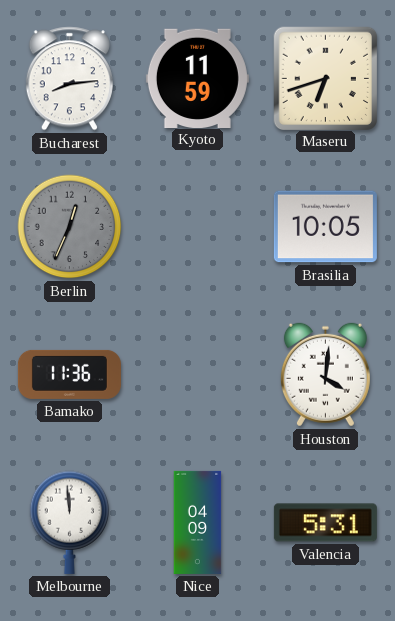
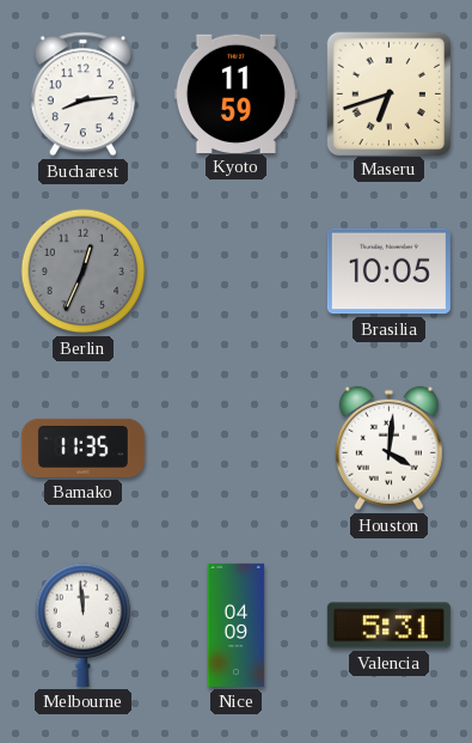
Bamako: 11:36 -> 11:35
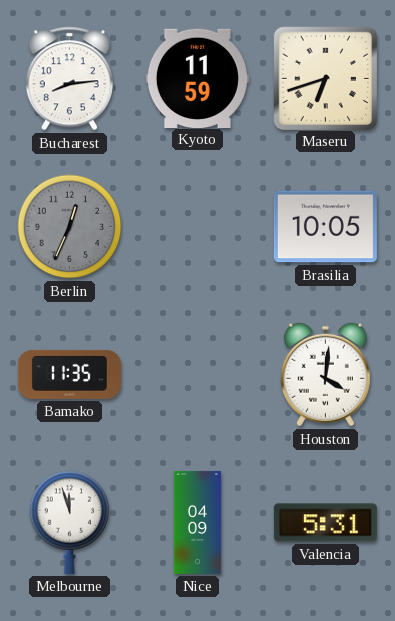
Melbourne: 11:59 -> 11:57
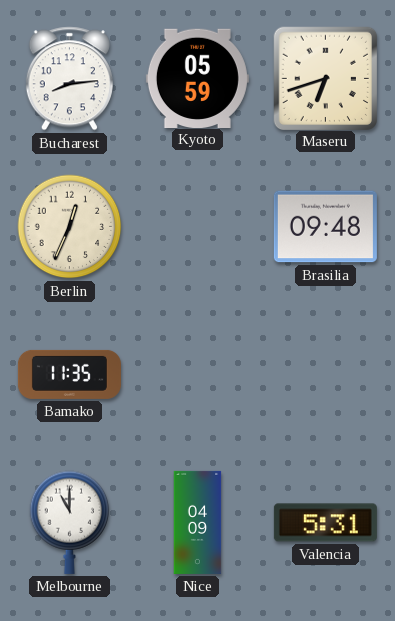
Kyoto: 11:59 -> 05:59
Berlin dial: grey -> cream
Brasilia: 10:05 -> 09:48
Houston: 4:01 -> none
Melbourne: 11:57 -> 11:00
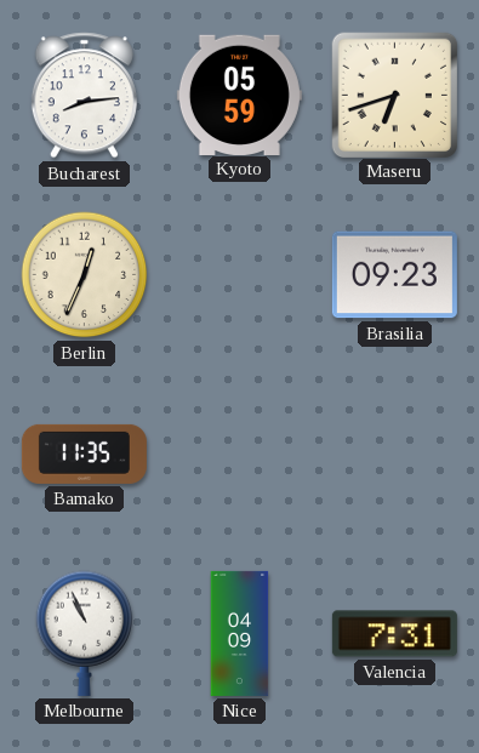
Brasilia: 09:48 -> 09:23
Melbourne: 11:00 -> 10:56
Valencia: 5:31 -> 7:31
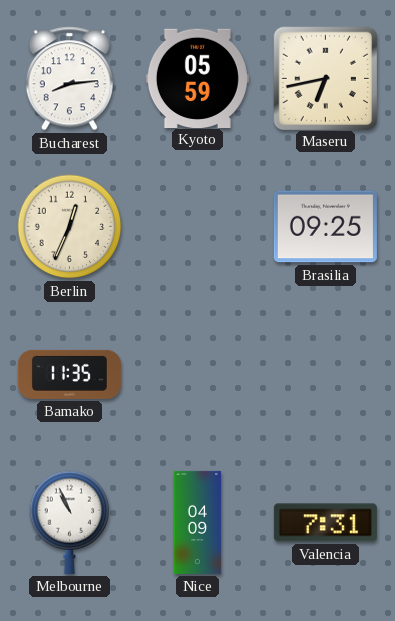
Maseru: 6:42 -> 6:43
Brasilia: 09:23 -> 09:25
